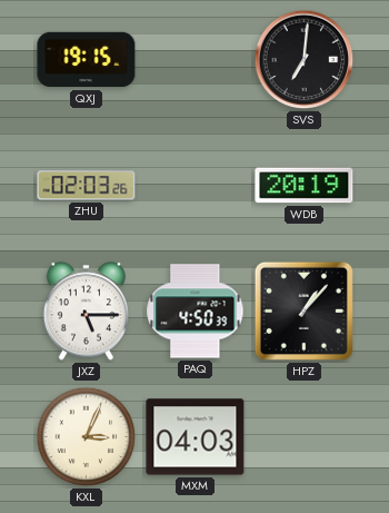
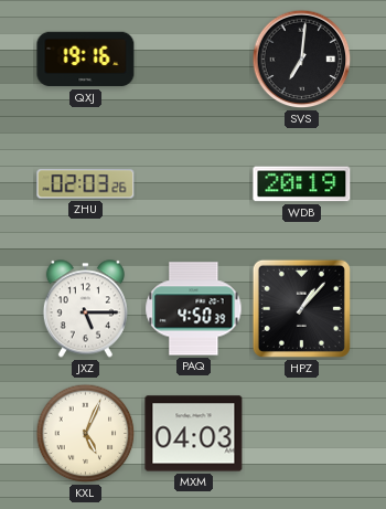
QXJ: 19:15 -> 19:16
KXL: 3:04 -> 5:04
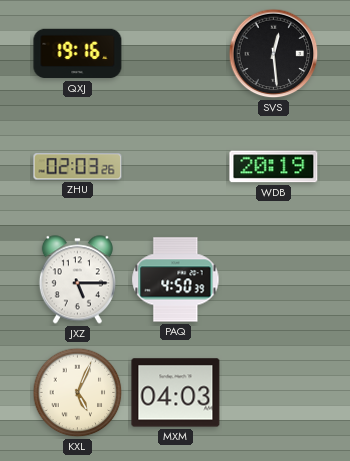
SVS: 7:01 -> 12:29
HPZ: 1:07 -> none
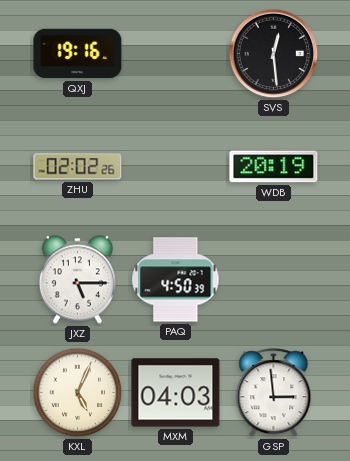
ZHU: 02:03 -> 02:02
GSP: none -> 2:59
